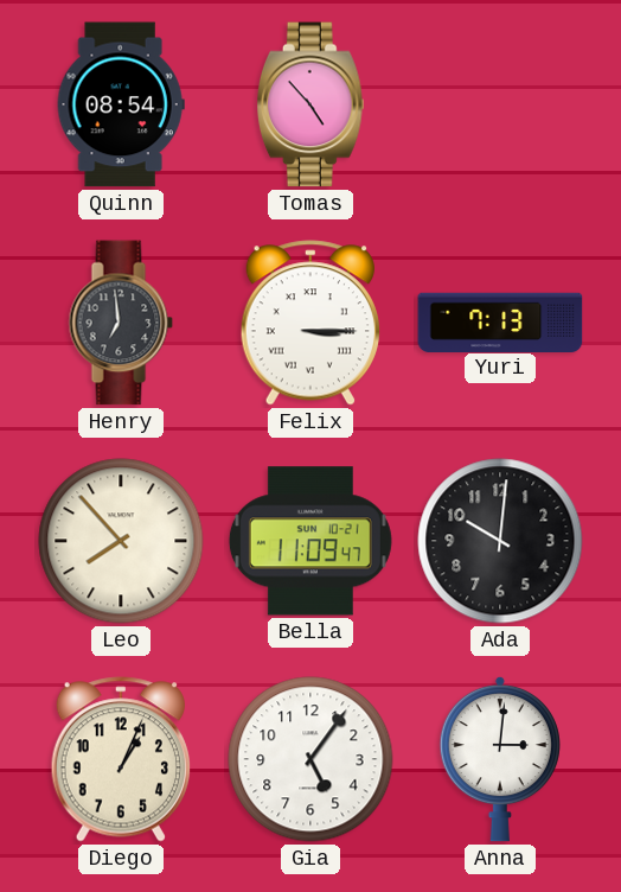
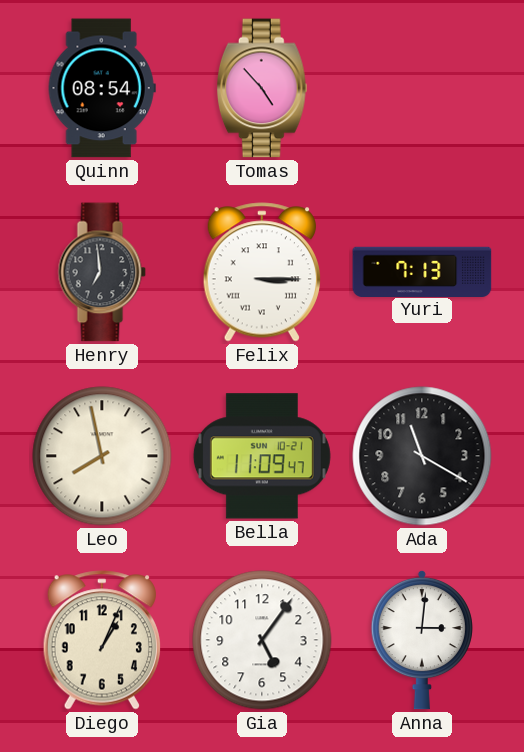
Leo: 7:53 -> 7:58
Ada: 10:01 -> 11:20
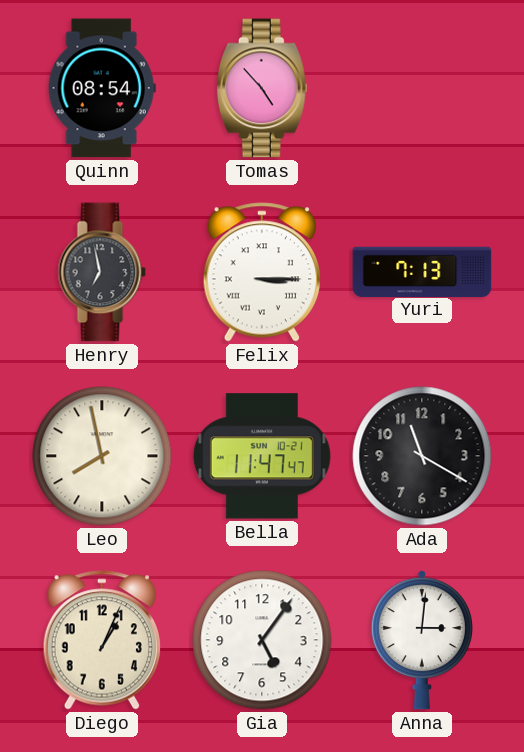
Henry: 6:59 -> 6:58
Bella: 11:09 -> 11:47
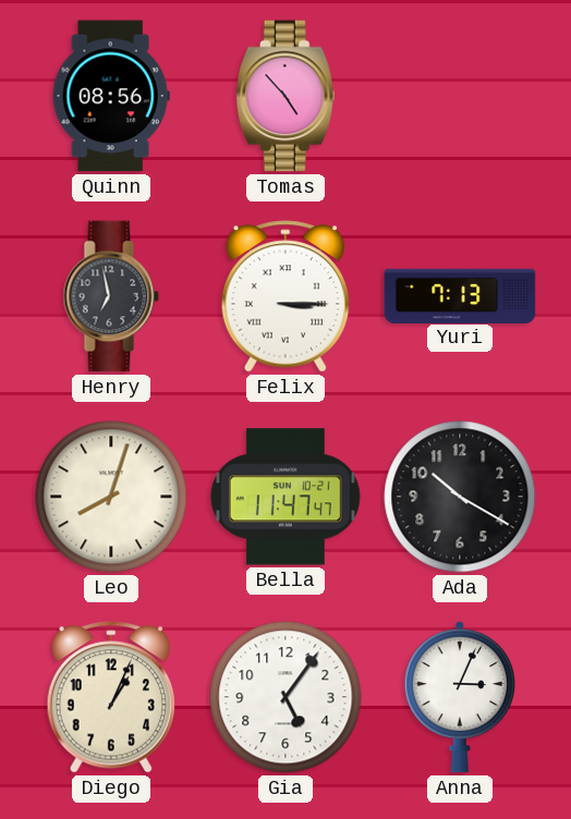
Quinn: 08:54 -> 08:56
Leo: 7:58 -> 8:03
Ada: 11:20 -> 10:20
Anna: 3:01 -> 3:04
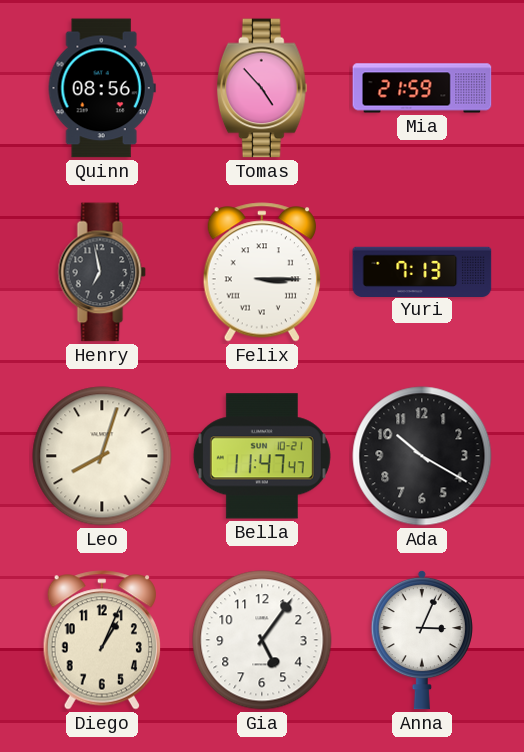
Mia: none -> 21:59
